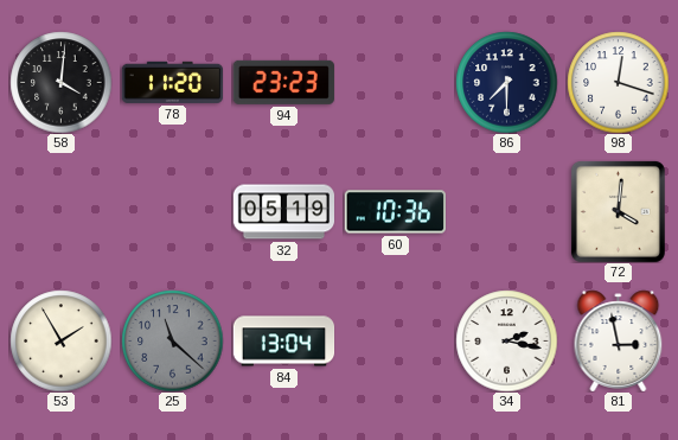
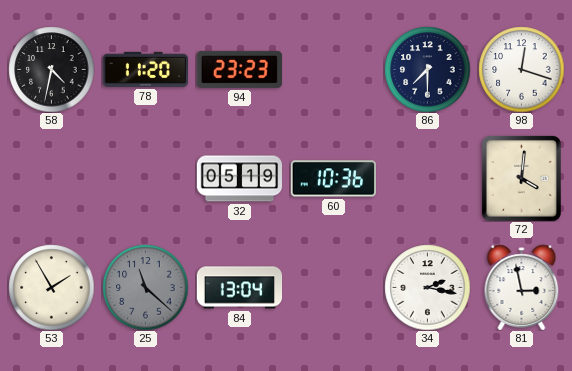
58: 4:01 -> 4:32
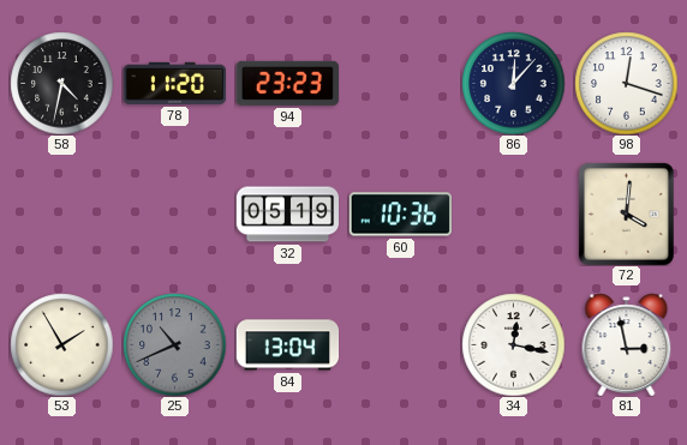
86: 7:30 -> 12:07
25: 11:22 -> 10:41
34: 2:17 -> 12:17
